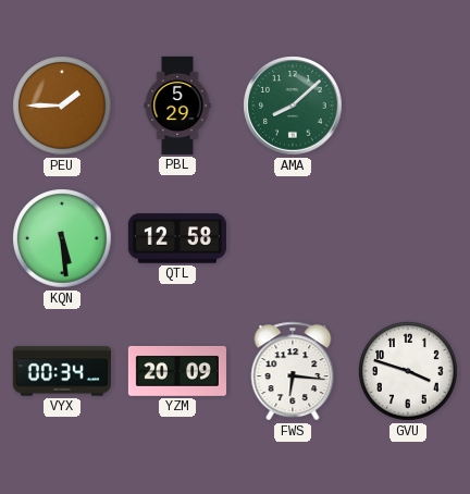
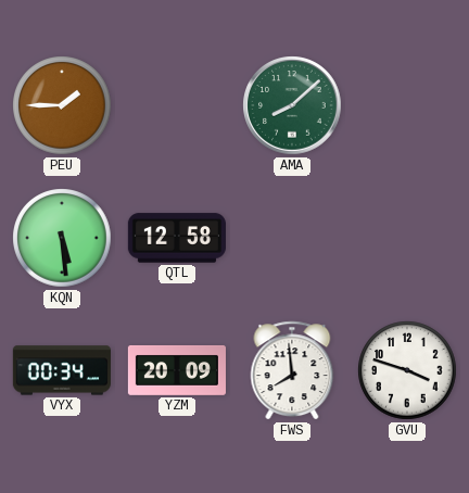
PBL: 5:29 -> none
FWS: 6:16 -> 7:59
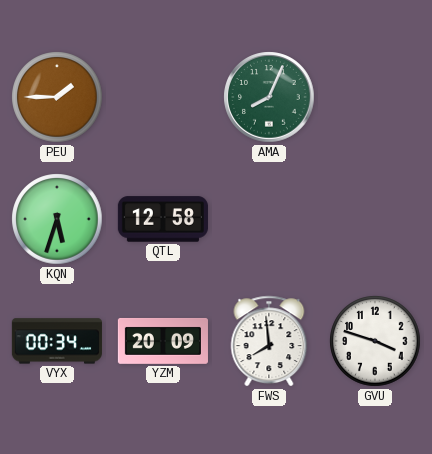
AMA: 8:08 -> 8:04
KQN: 5:29 -> 5:33
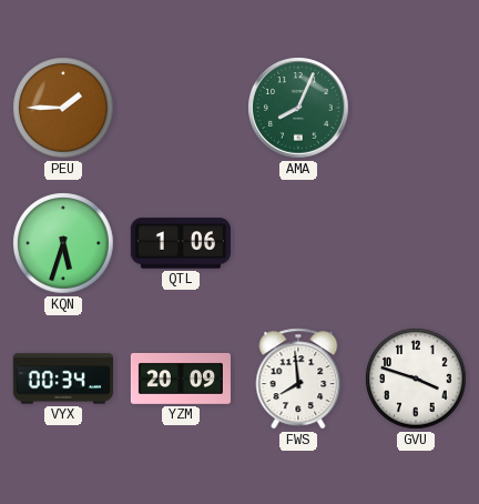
QTL: 12:58 -> 1:06
